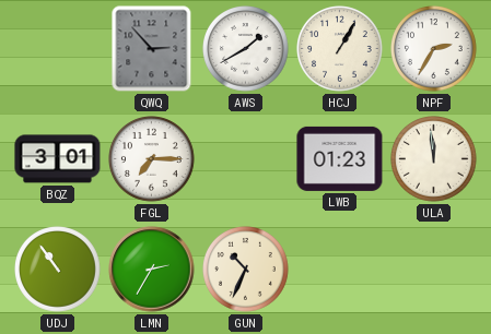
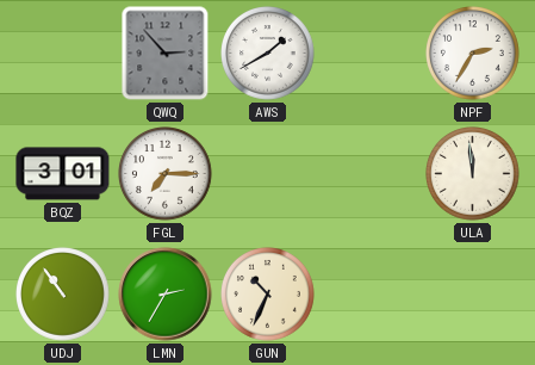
HCJ: 1:05 -> none
LWB: 01:23 -> none
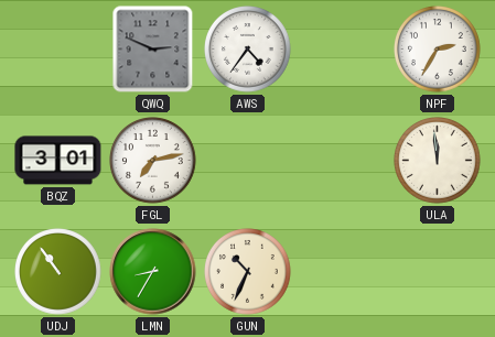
QWQ: 2:53 -> 2:49
AWS: 1:40 -> 4:36
FGL: 7:15 -> 7:13
LMN: 2:35 -> 8:35
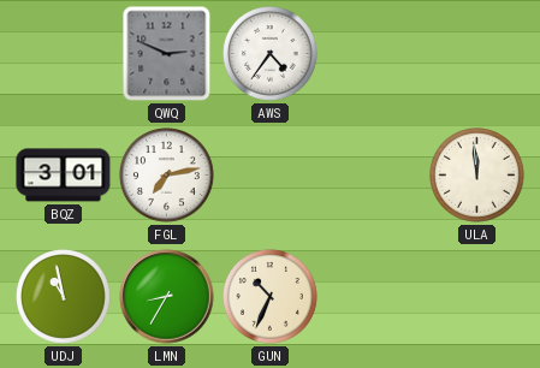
NPF: 2:35 -> none
UDJ: 10:54 -> 10:58
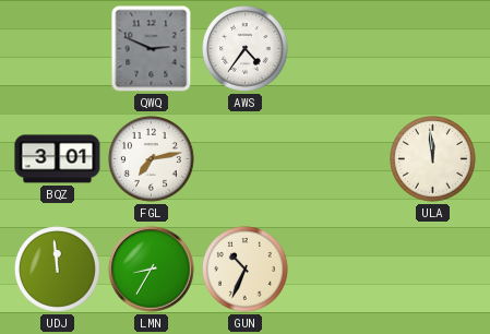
UDJ: 10:58 -> 11:59
